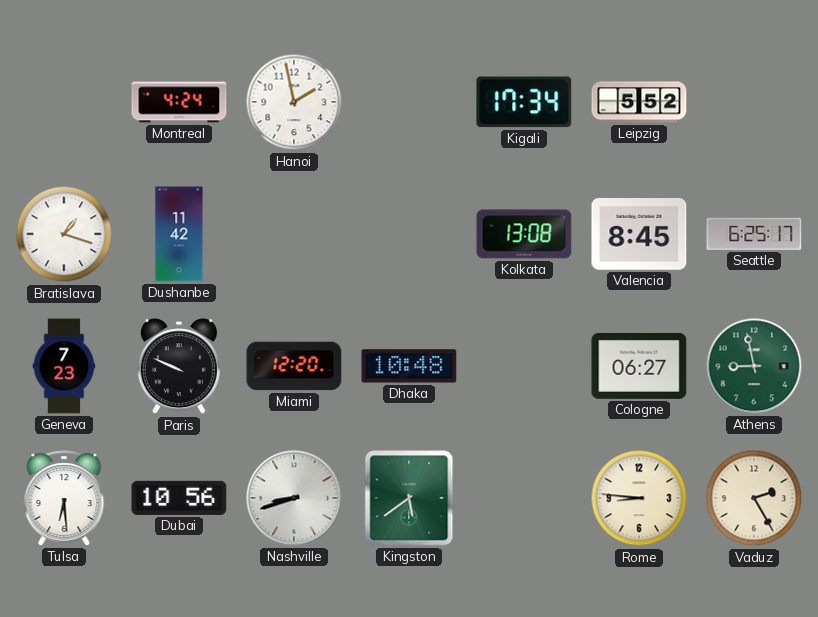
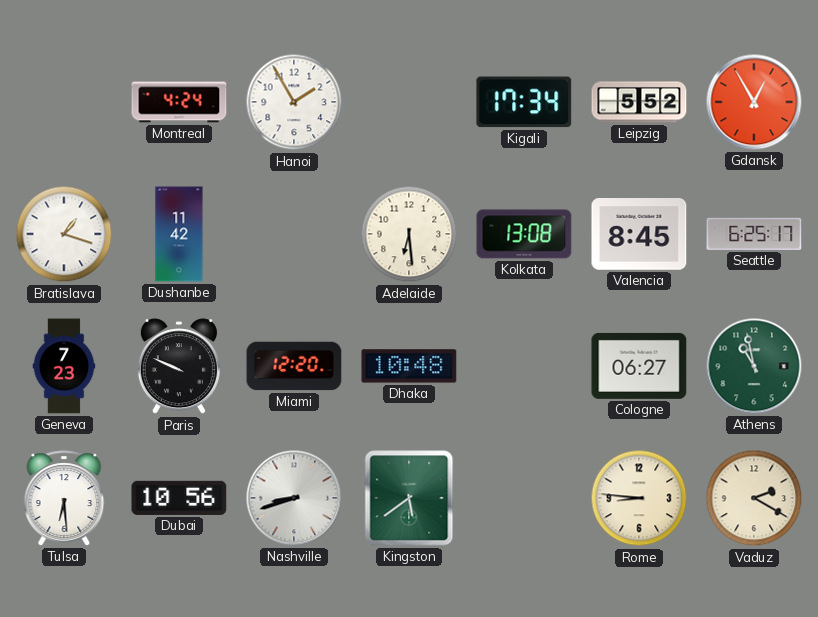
Hanoi: 1:58 -> 1:55
Gdansk: none -> 12:55
Adelaide: none -> 6:29
Athens: 8:58 -> 10:58
Vaduz: 2:25 -> 2:20
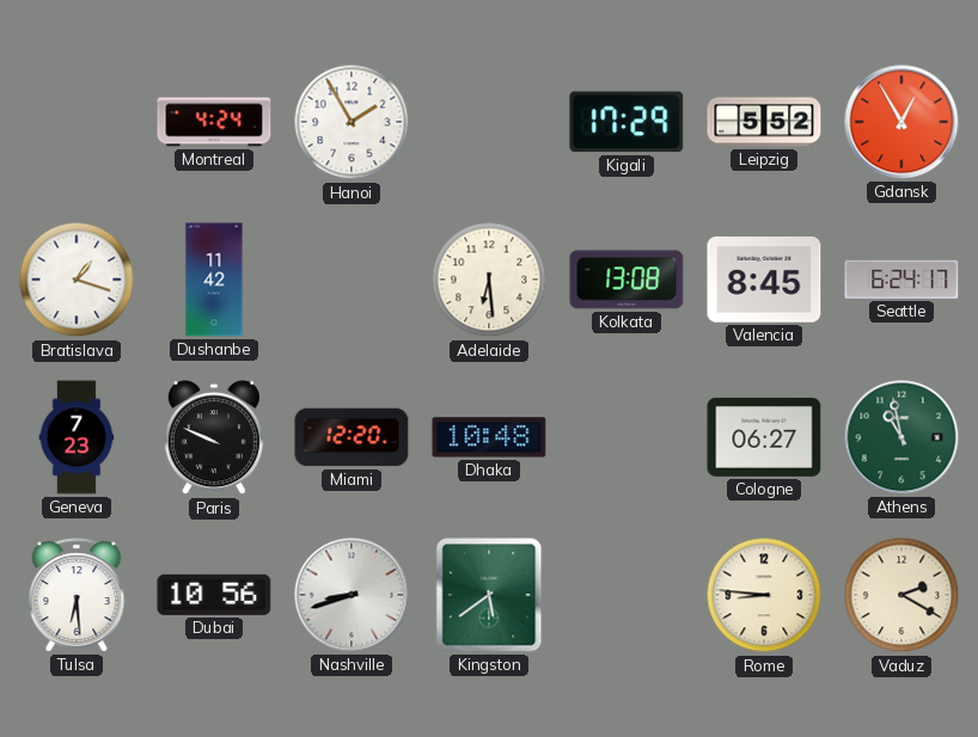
Kigali: 17:34 -> 17:29
Seattle: 6:25 -> 6:24
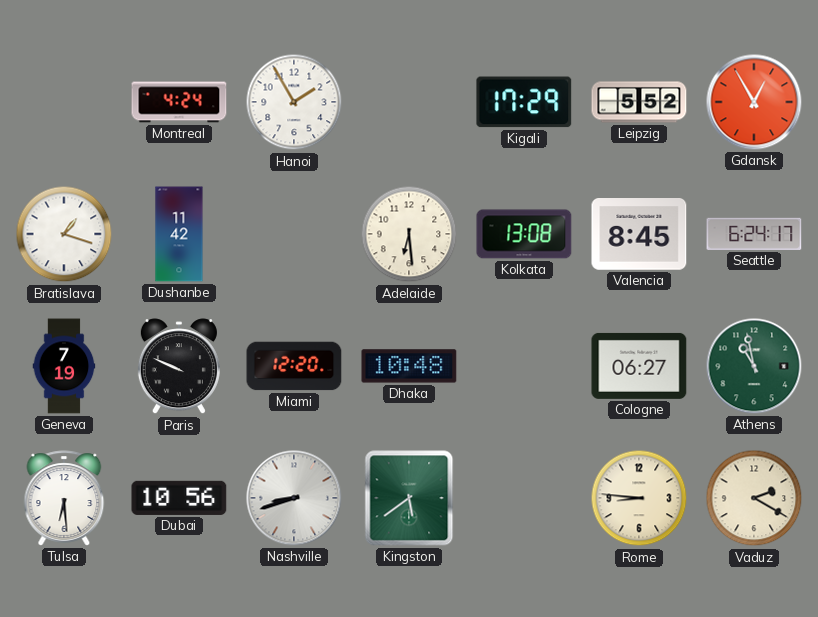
Geneva: 7:23 -> 7:19
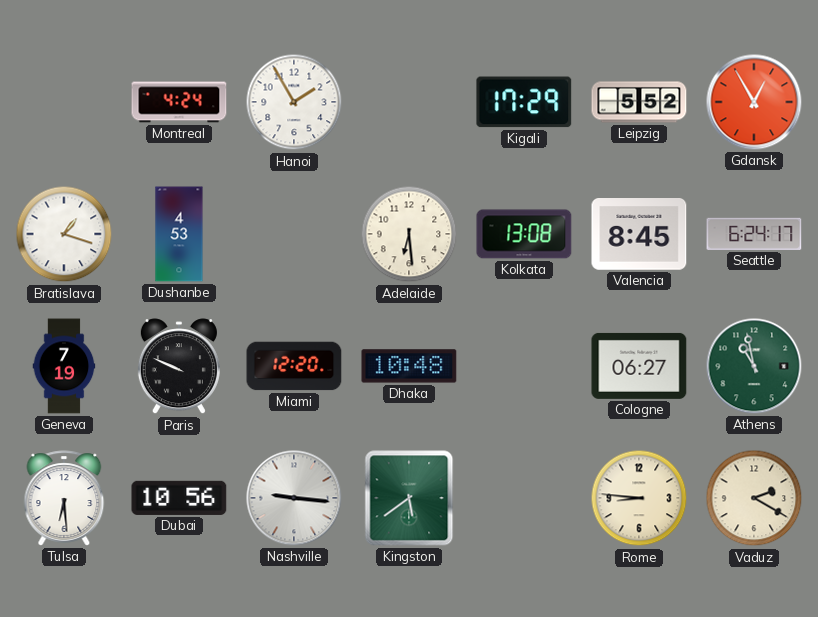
Dushanbe: 11:42 -> 4:53
Nashville: 8:42 -> 9:16
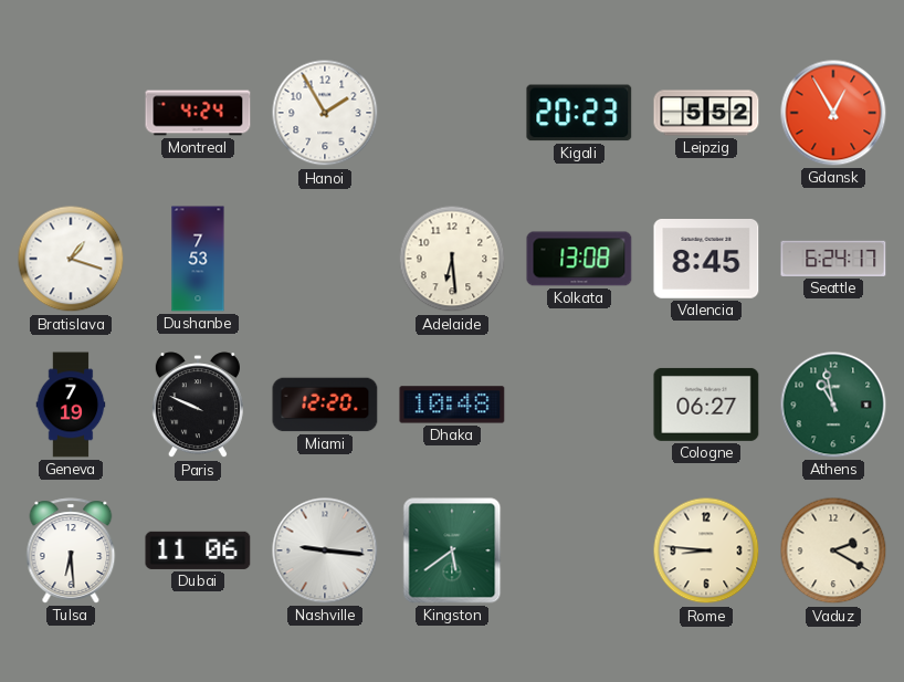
Kigali: 17:29 -> 20:23
Dushanbe: 4:53 -> 7:53
Dubai: 10:56 -> 11:06
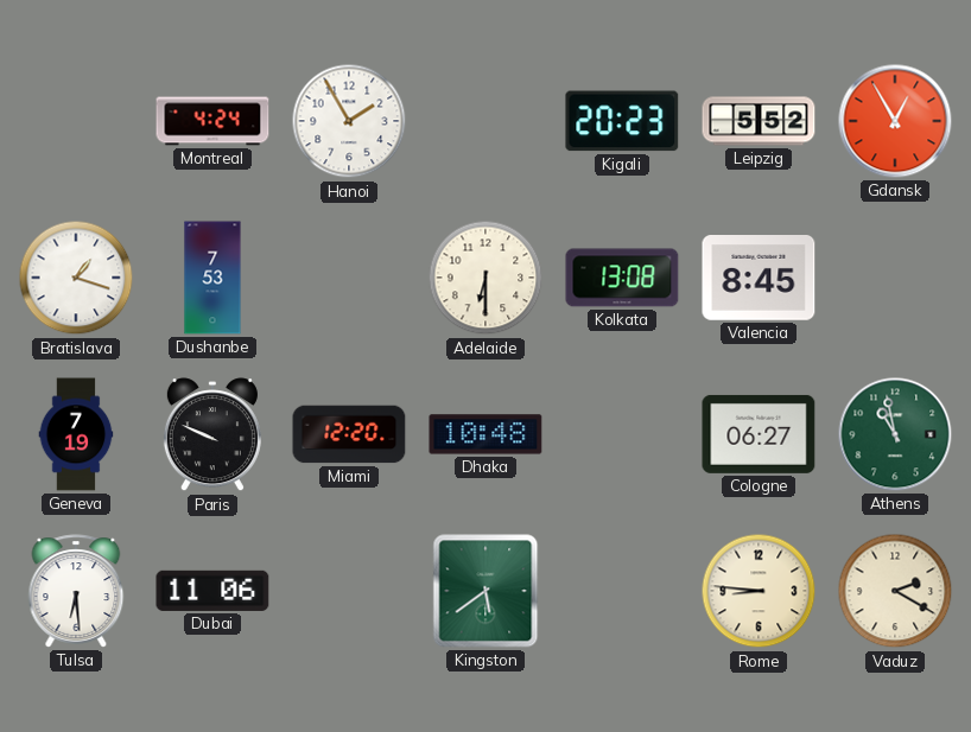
Adelaide: 6:29 -> 6:30
Seattle: 6:24 -> none
Nashville: 9:16 -> none
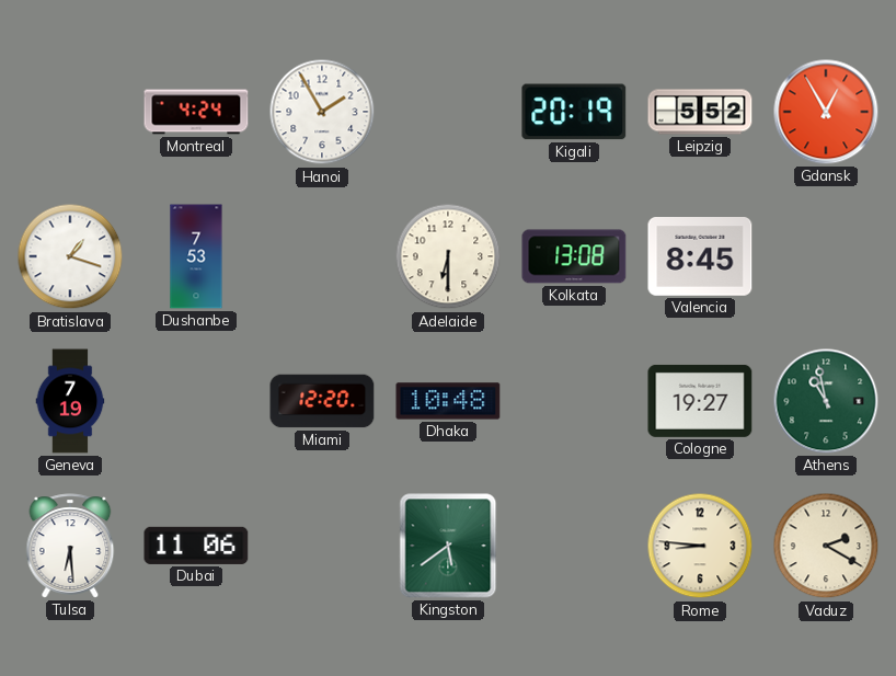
Kigali: 20:23 -> 20:19
Paris: 9:49 -> none
Cologne: 06:27 -> 19:27
